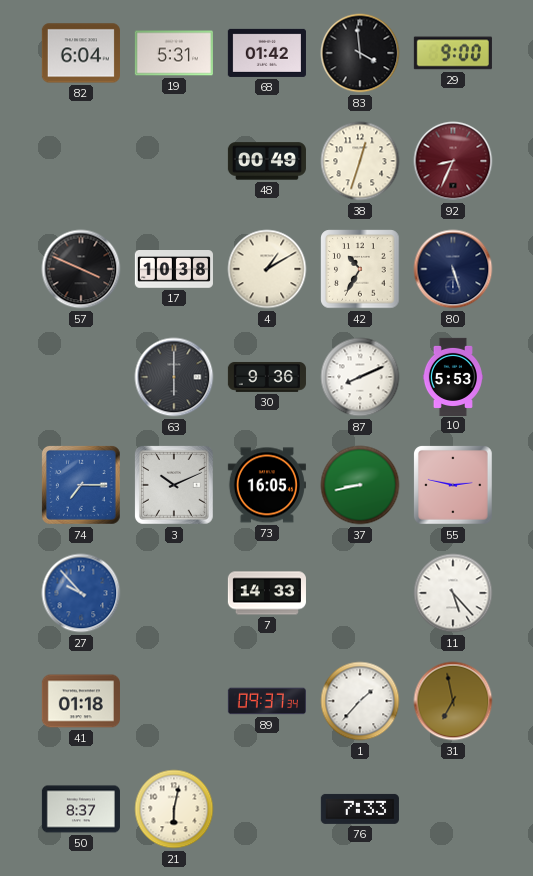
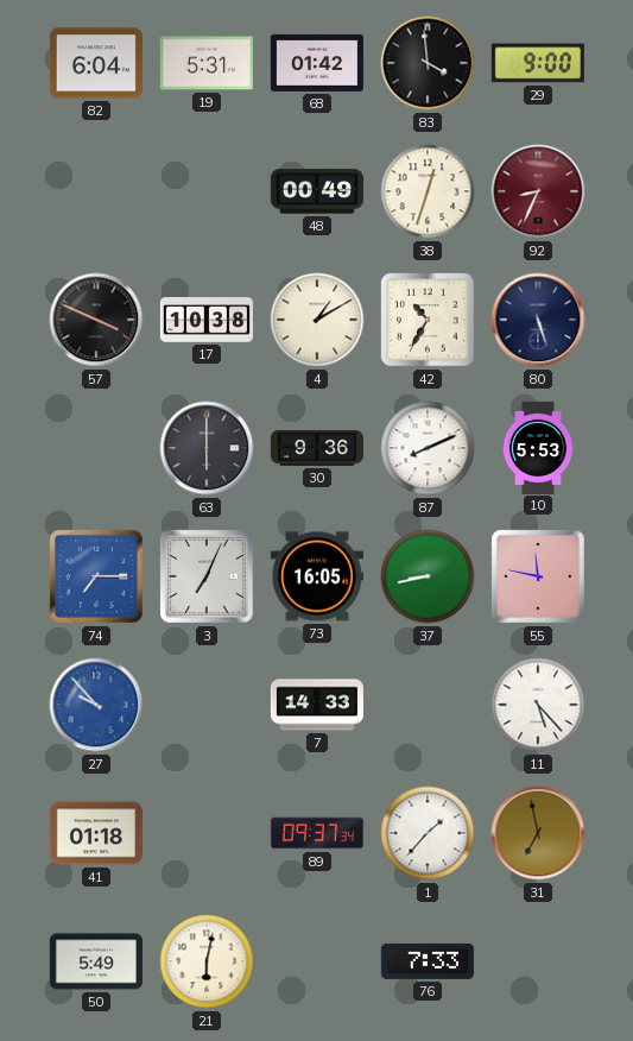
3: 10:11 -> 7:04
55: 2:47 -> 11:47
50: 8:37 -> 5:49
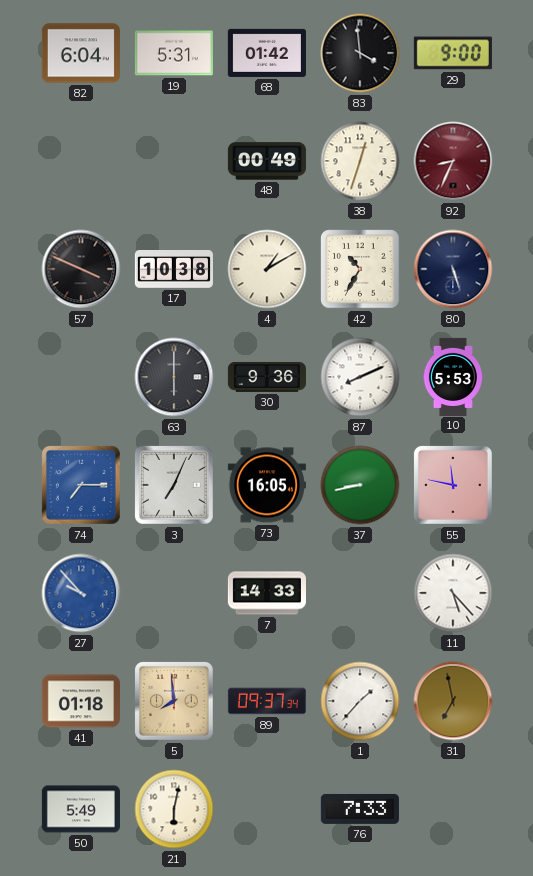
5: none -> 7:59
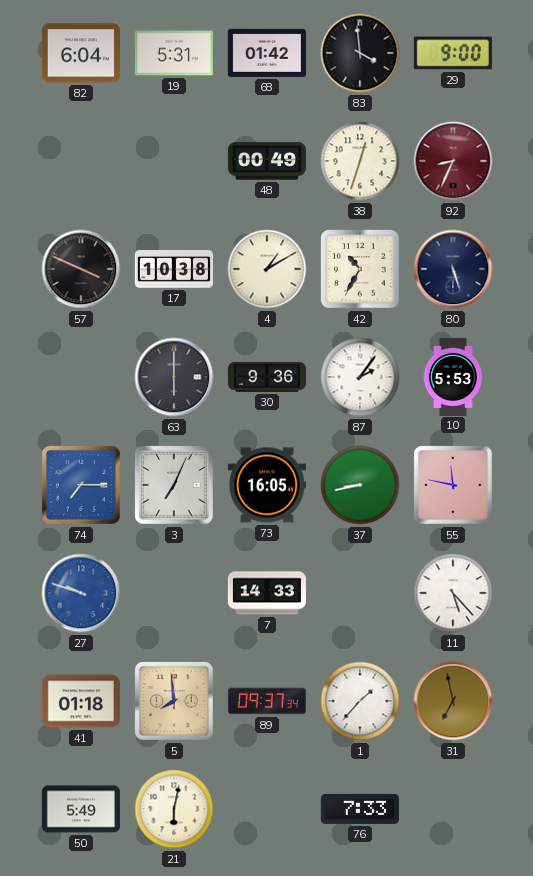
87: 8:11 -> 2:06
27: 9:53 -> 9:48
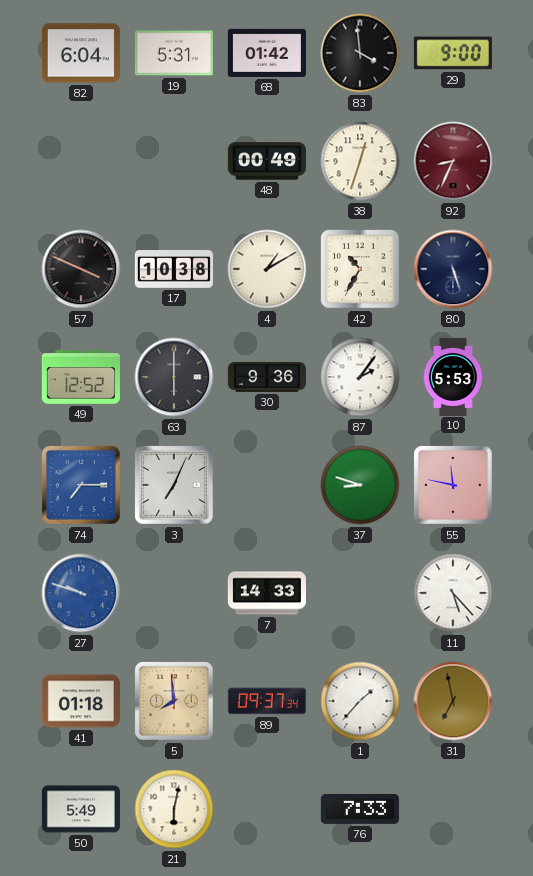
49: none -> 12:52
73: 16:05 -> none
37: 8:43 -> 8:48
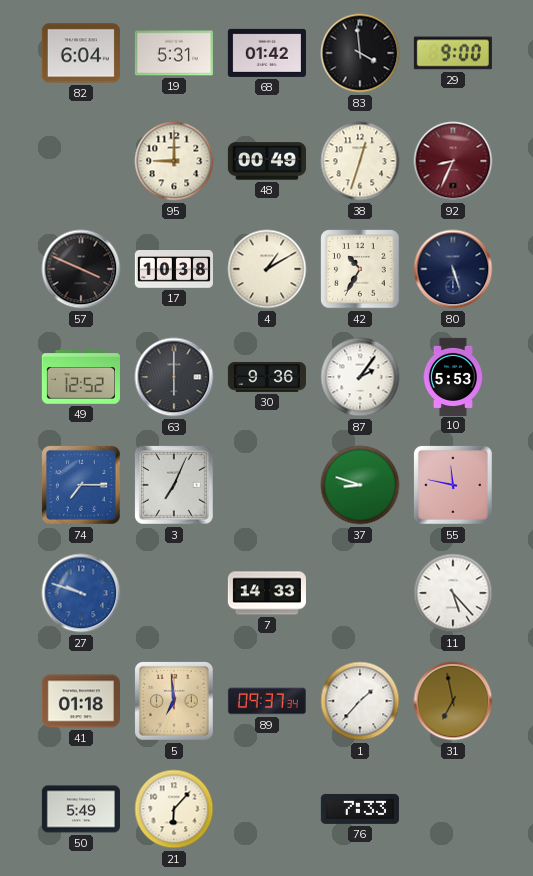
95: none -> 9:00
5: 7:59 -> 6:59
21: 6:02 -> 6:07
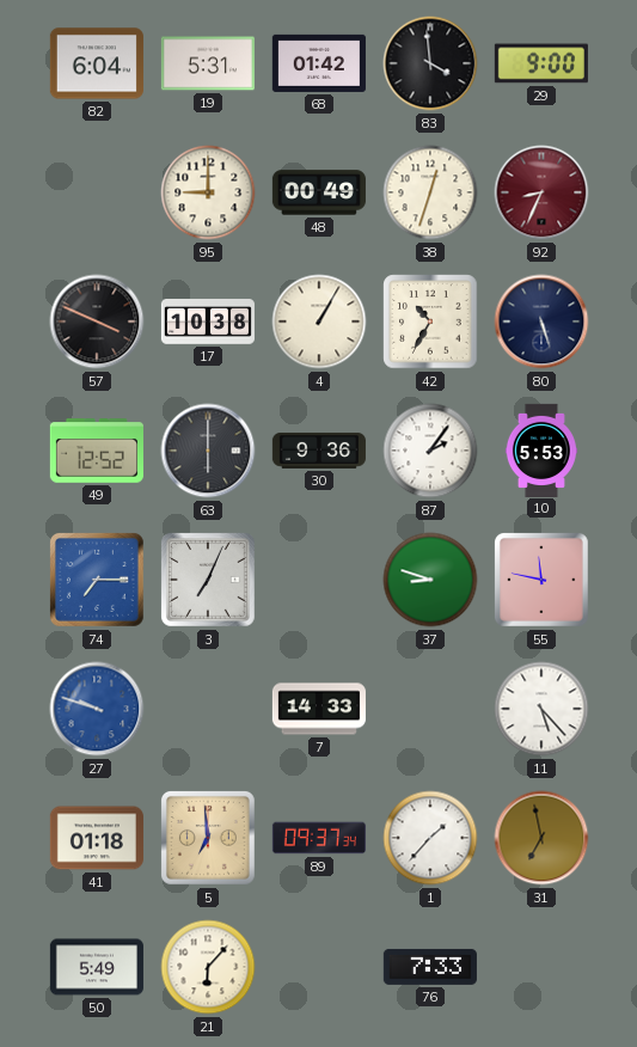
4: 1:10 -> 1:05
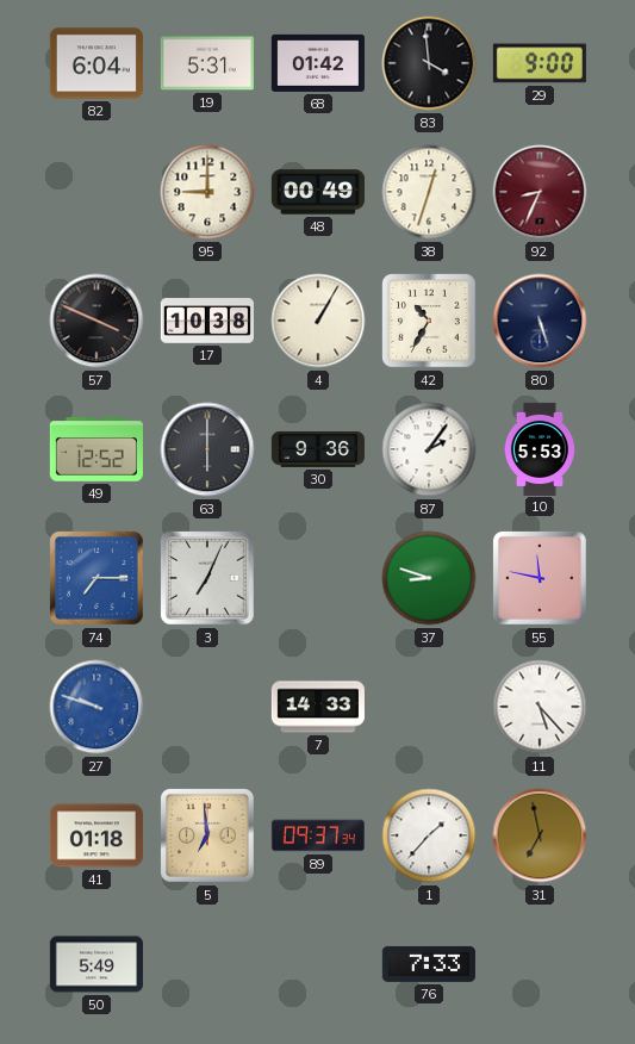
21: 6:07 -> none
